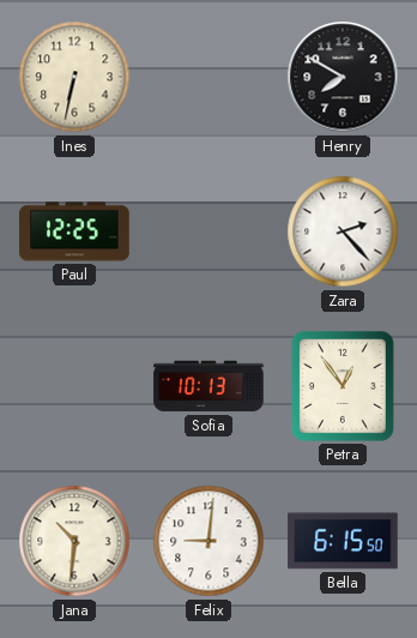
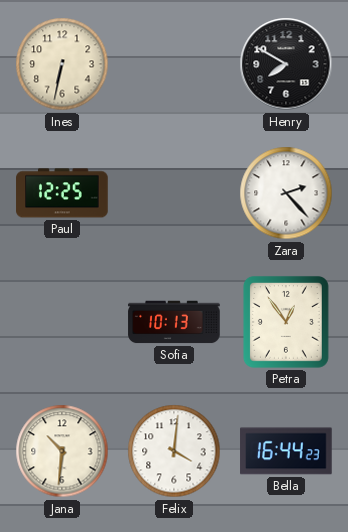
Felix: 9:01 -> 4:01
Bella: 6:15 -> 16:44
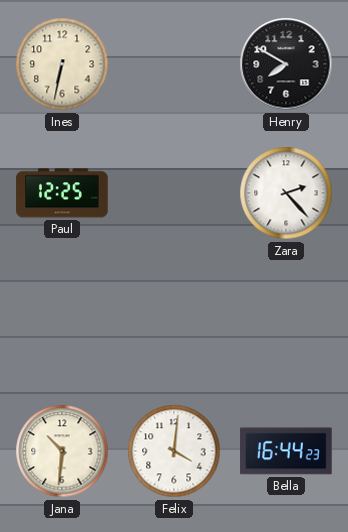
Sofia: 10:13 -> none
Petra: 12:54 -> none
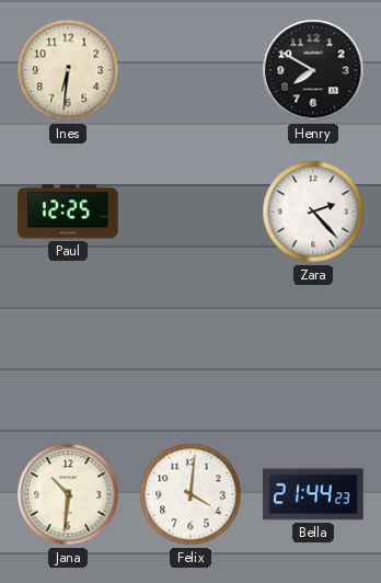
Ines: 6:32 -> 6:31
Bella: 16:44 -> 21:44
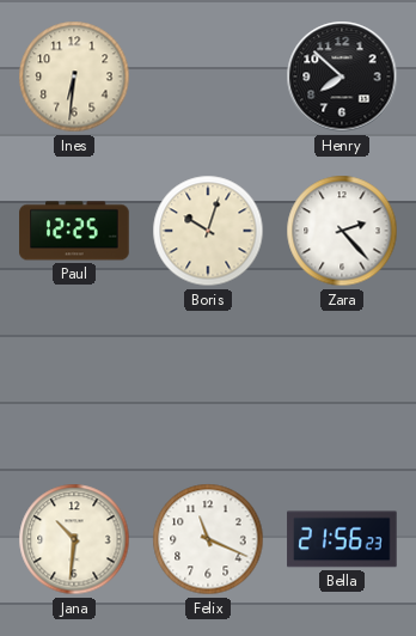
Henry: 7:50 -> 7:52
Boris: none -> 10:03
Felix: 4:01 -> 11:19
Bella: 21:44 -> 21:56
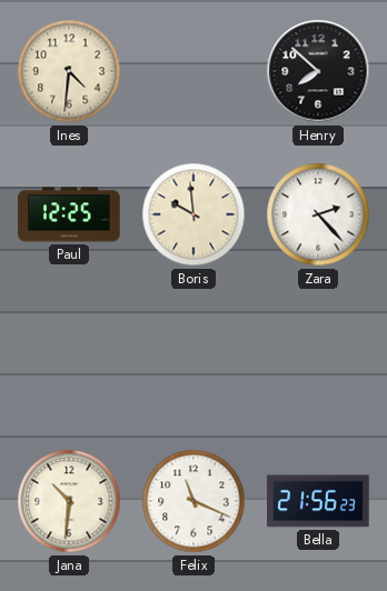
Ines: 6:31 -> 4:31
Boris: 10:03 -> 9:59
